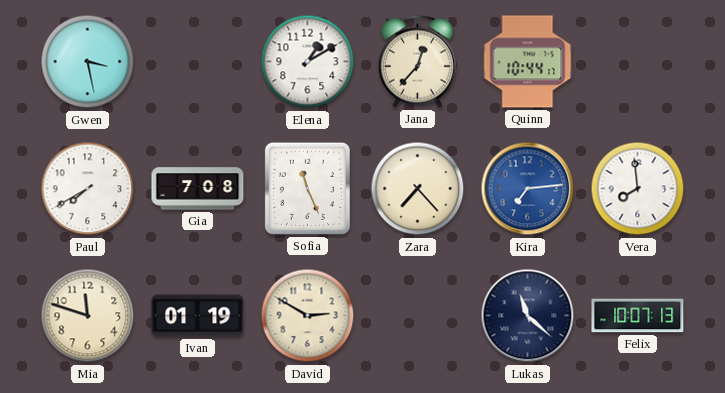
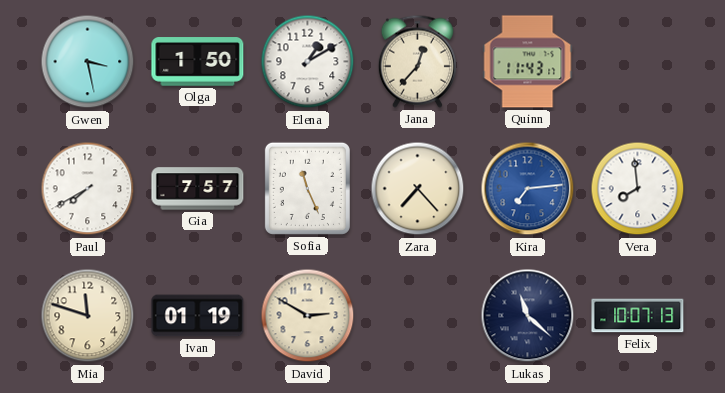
Olga: none -> 1:50
Quinn: 10:44 -> 11:43
Gia: 7:08 -> 7:57
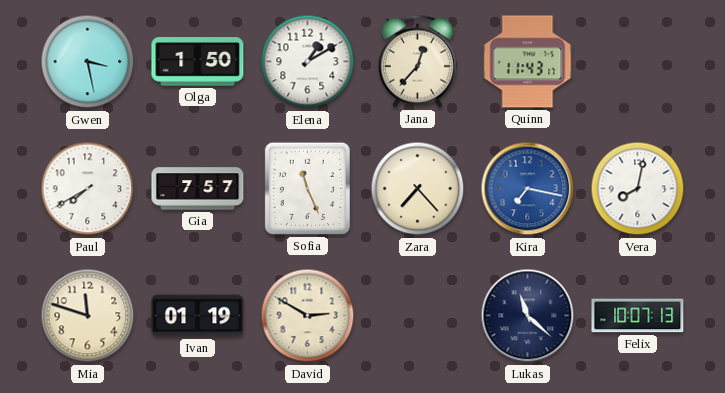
Kira: 7:14 -> 7:17
Vera: 7:59 -> 8:02
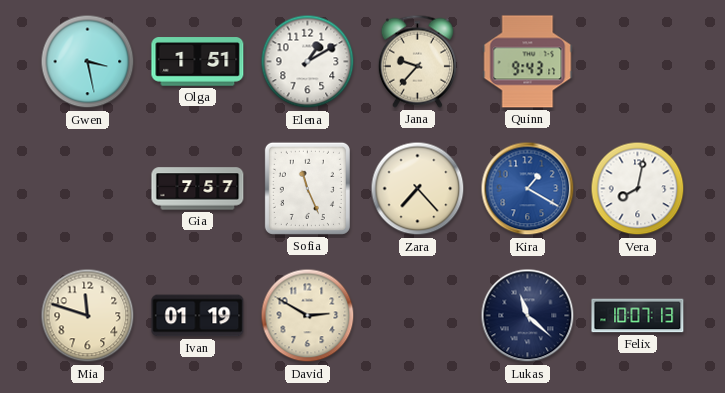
Olga: 1:50 -> 1:51
Jana: 12:37 -> 9:37
Quinn: 11:43 -> 9:43
Paul: 7:40 -> none
Kira: 7:17 -> 1:20
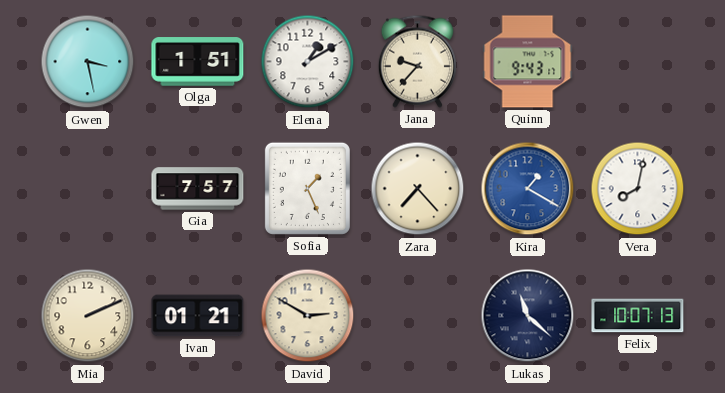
Sofia: 11:26 -> 1:26
Mia: 11:48 -> 2:11
Ivan: 01:19 -> 01:21
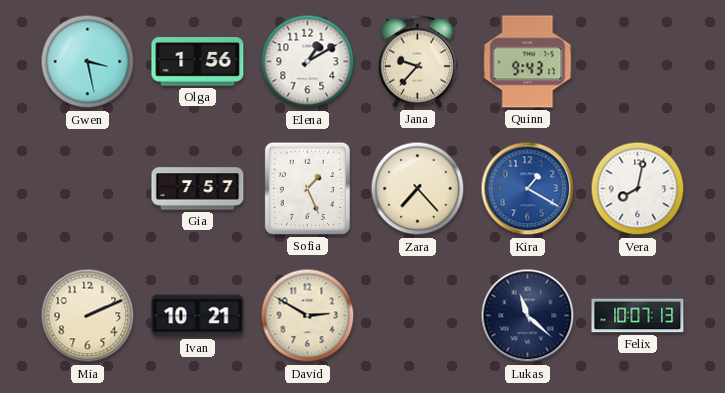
Olga: 1:51 -> 1:56
Ivan: 01:21 -> 10:21
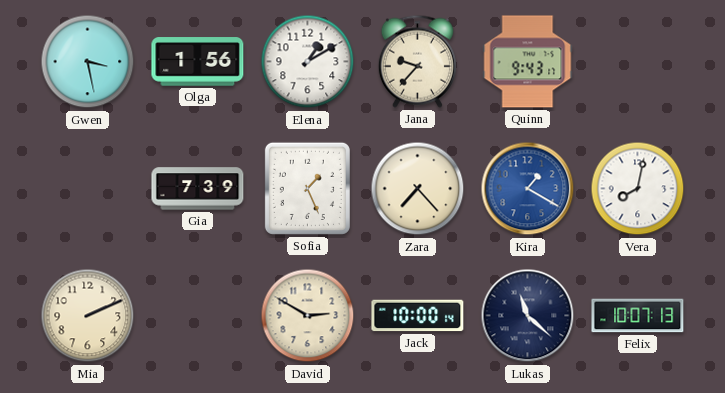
Gia: 7:57 -> 7:39
Ivan: 10:21 -> none
Jack: none -> 10:00
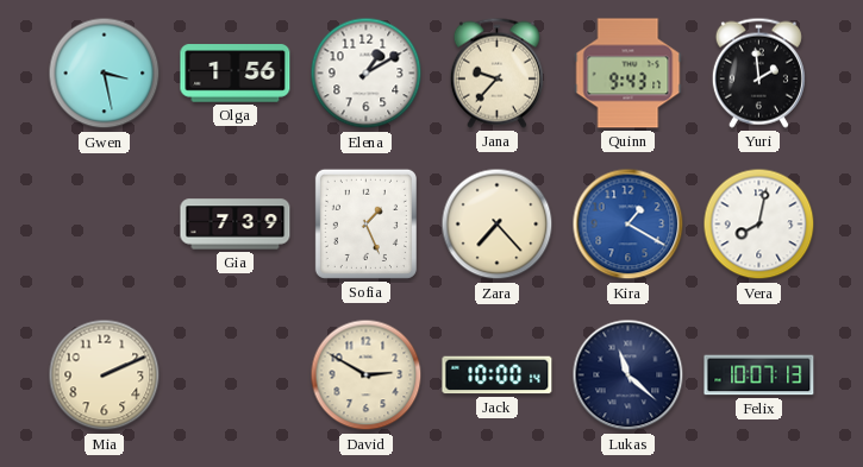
Yuri: none -> 1:59
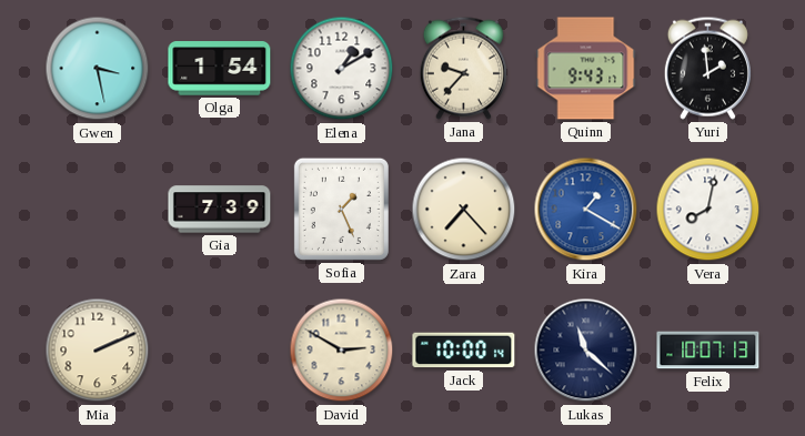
Olga: 1:56 -> 1:54
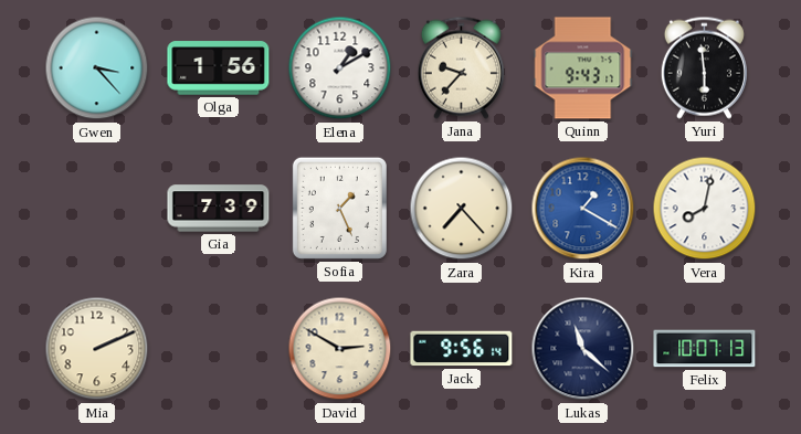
Gwen: 3:28 -> 3:23
Olga: 1:54 -> 1:56
Yuri: 1:59 -> 5:59
Jack: 10:00 -> 9:56
